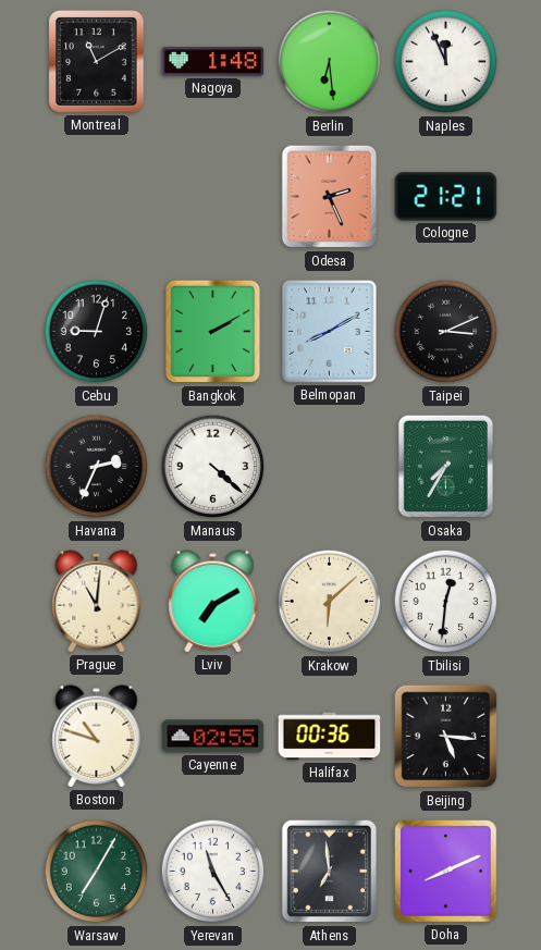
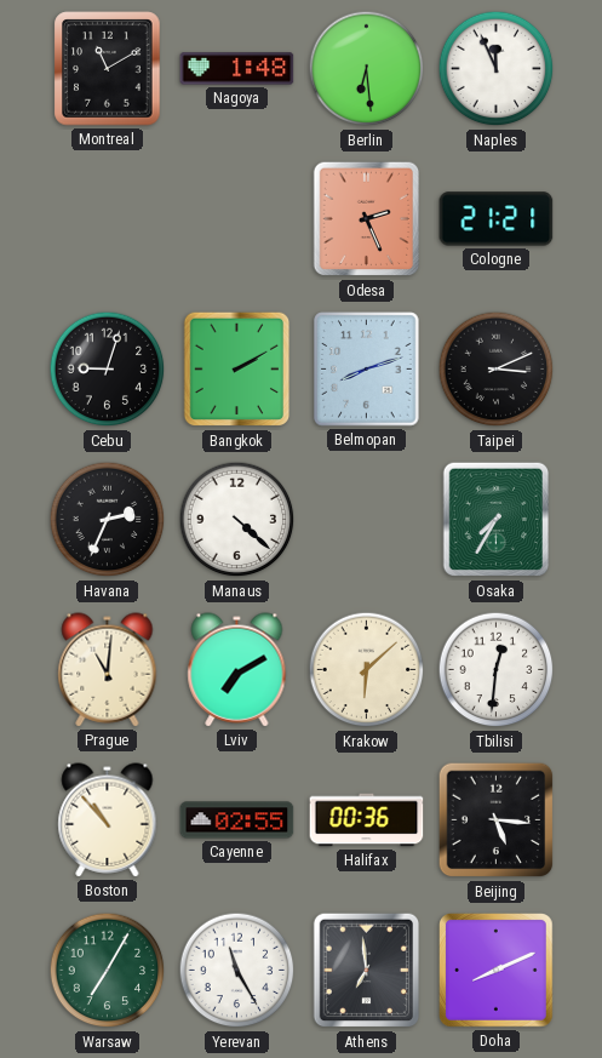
Belmopan: 8:10 -> 8:12
Boston: 10:48 -> 10:53
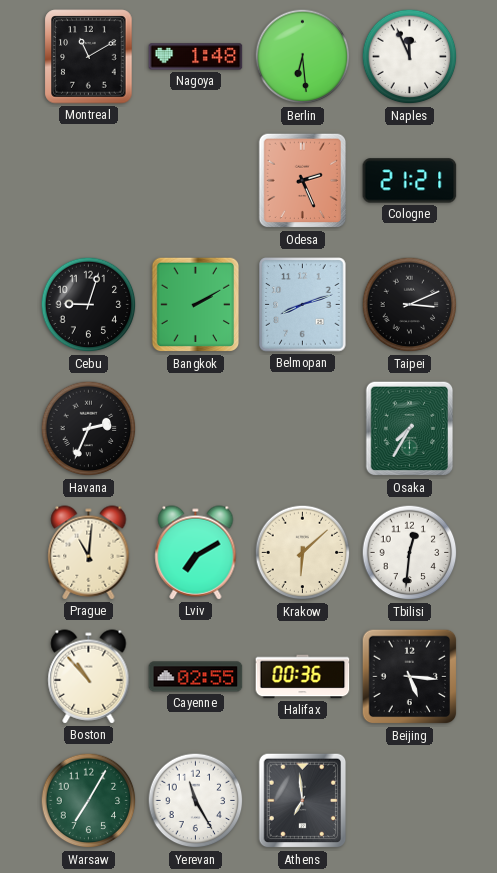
Manaus: 4:22 -> none
Doha: 8:11 -> none
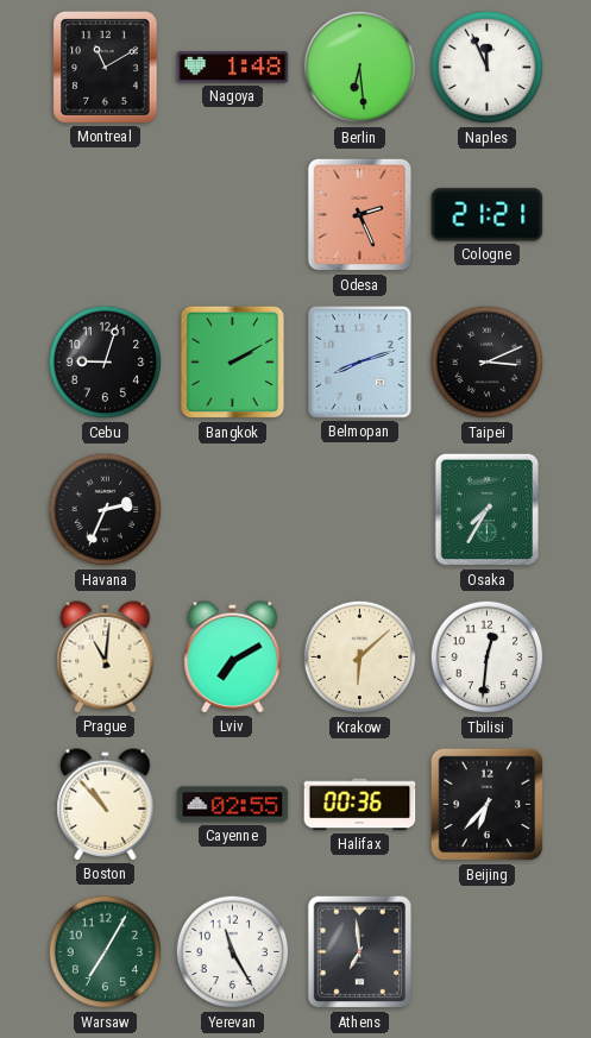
Beijing: 5:16 -> 6:37
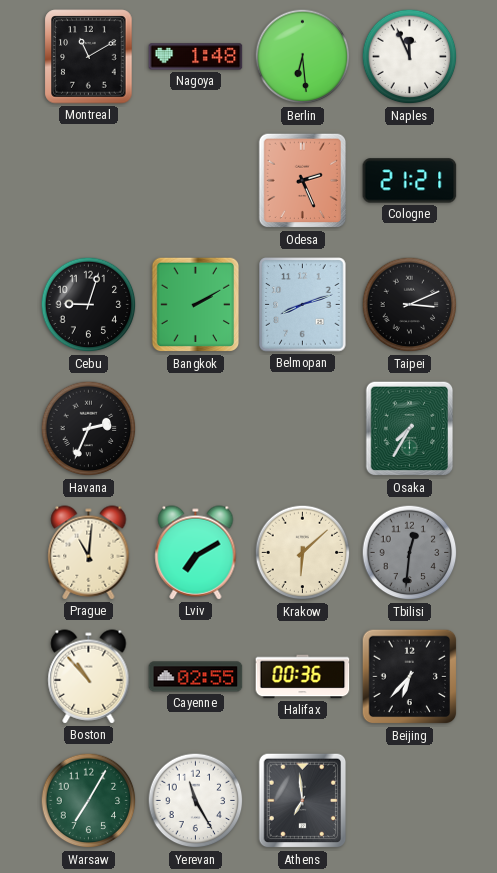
Tbilisi dial: white -> grey
